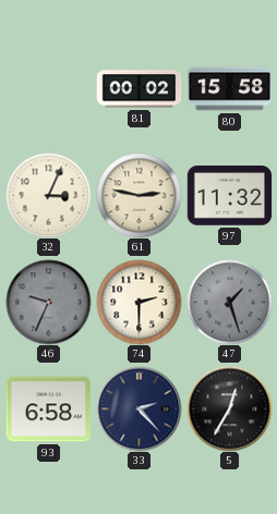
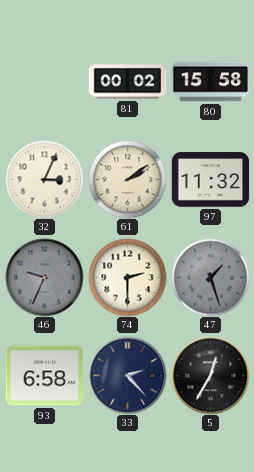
61: 2:47 -> 2:09
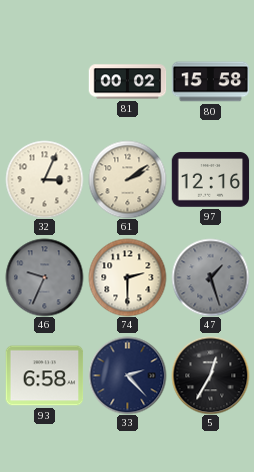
97: 11:32 -> 12:16
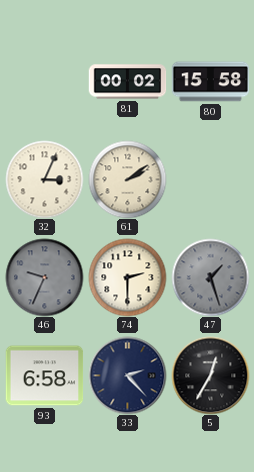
97: 12:16 -> none
